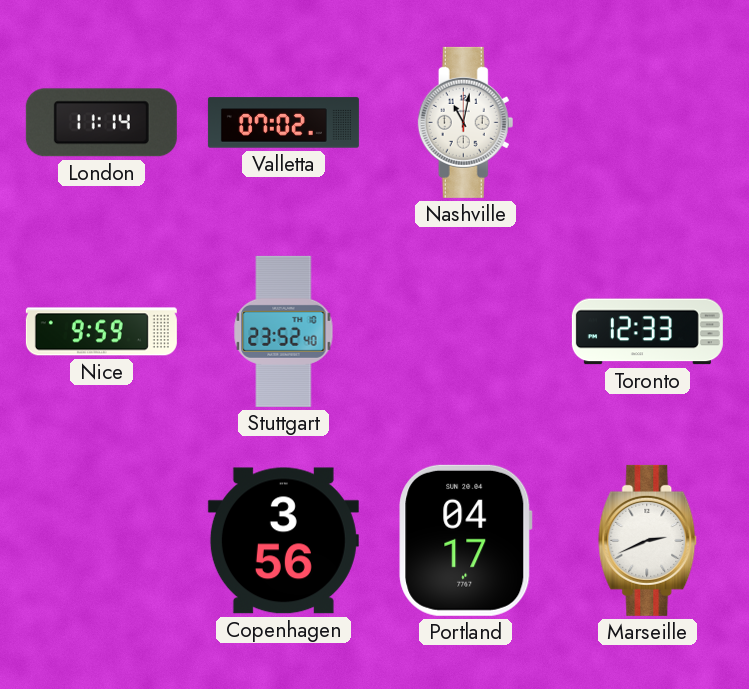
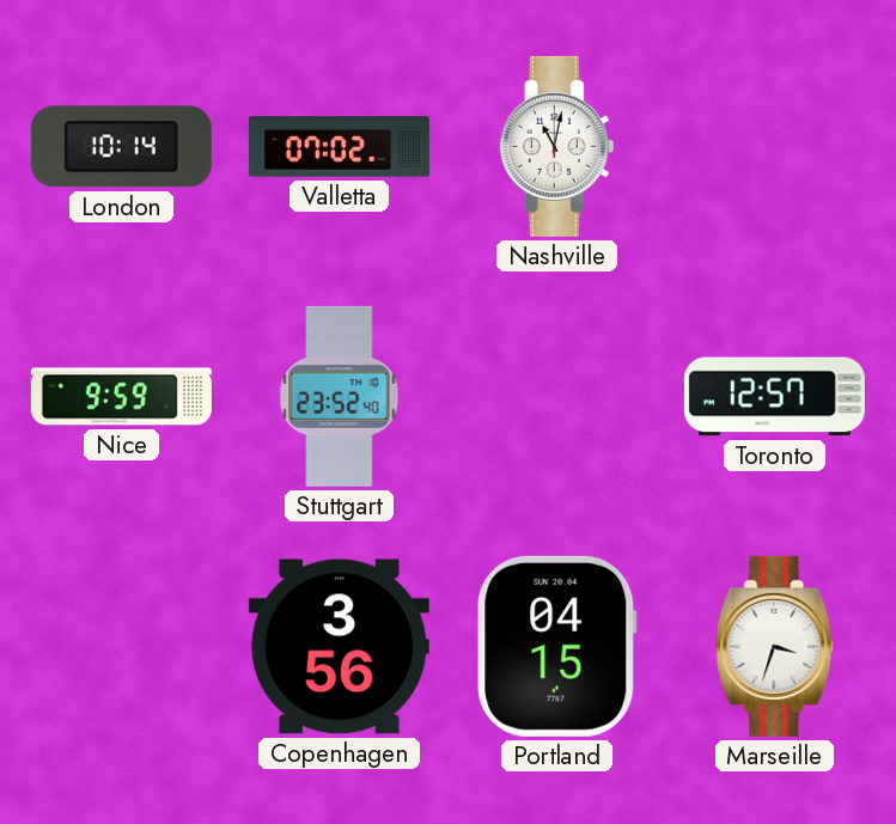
London: 11:14 -> 10:14
Toronto: 12:33 -> 12:57
Portland: 04:17 -> 04:15
Marseille: 2:41 -> 3:33
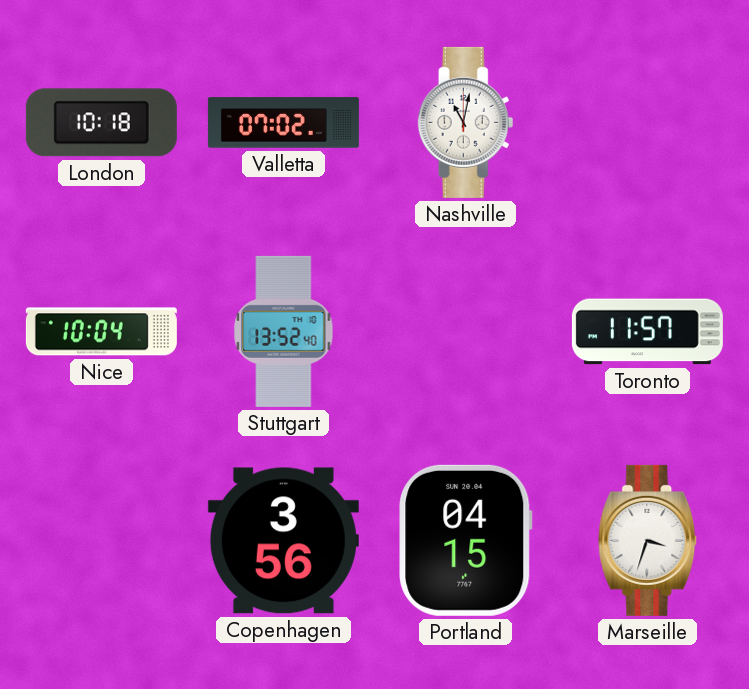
London: 10:14 -> 10:18
Nice: 9:59 -> 10:04
Stuttgart: 23:52 -> 13:52
Toronto: 12:57 -> 11:57
